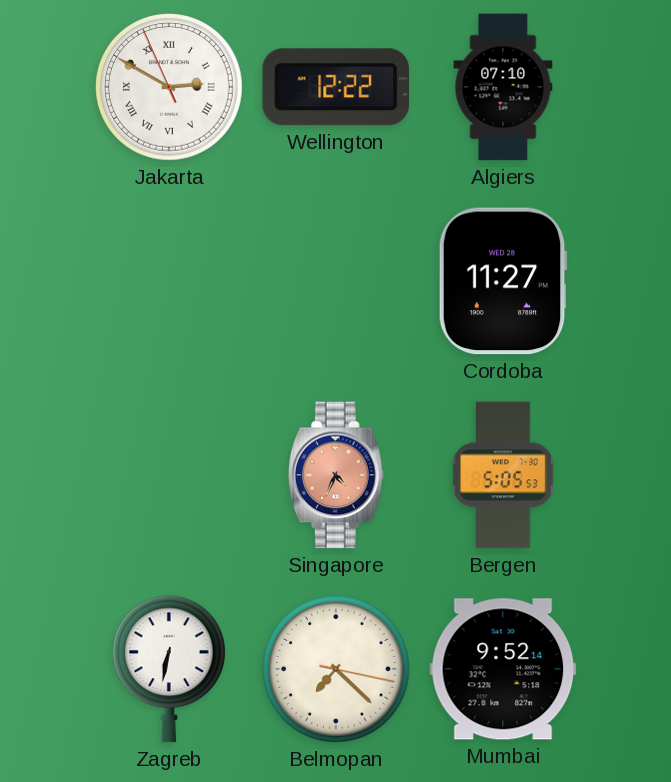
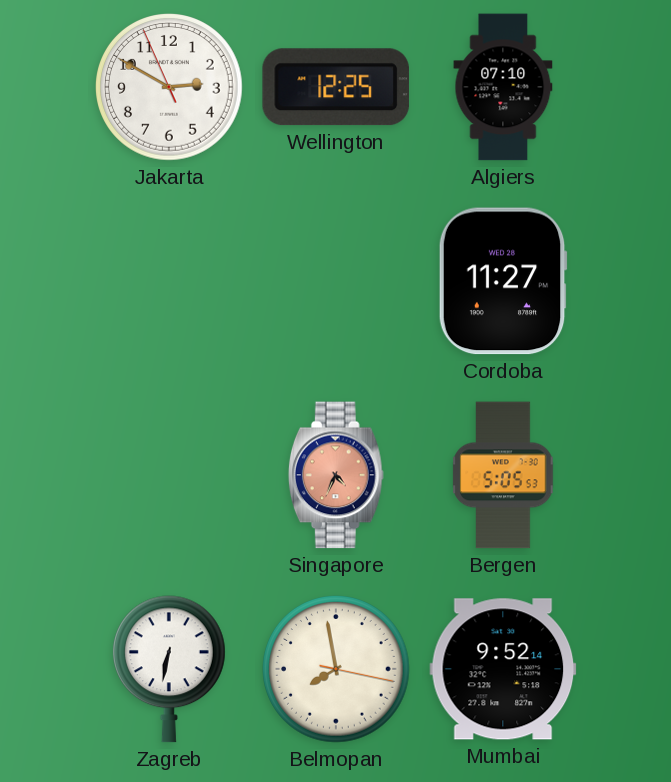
Jakarta numerals: Roman -> Arabic
Wellington: 12:22 -> 12:25
Belmopan: 7:22 -> 7:58
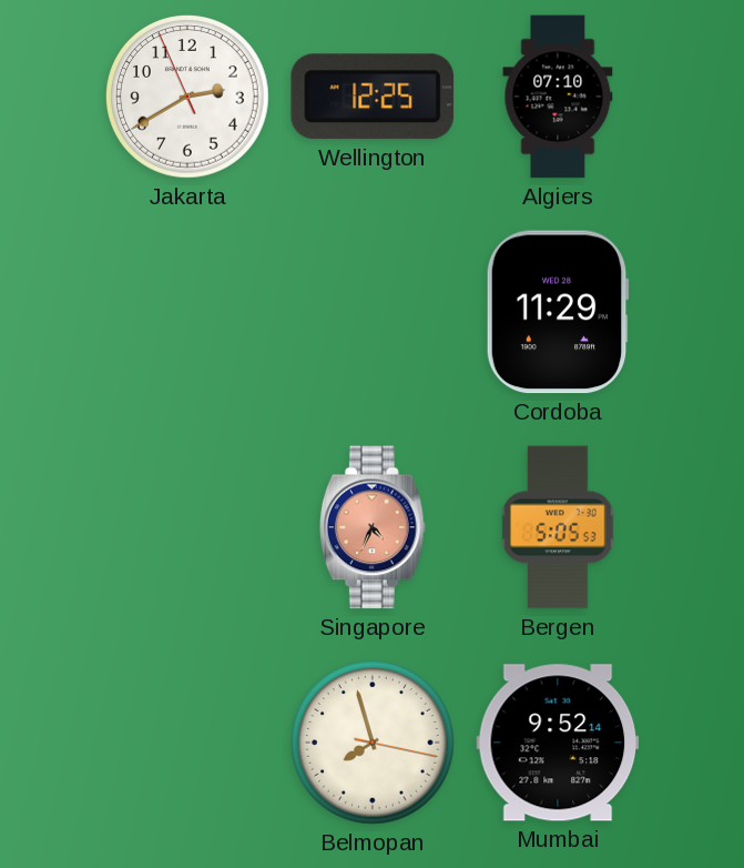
Jakarta: 2:49 -> 2:39
Cordoba: 11:27 -> 11:29
Zagreb: 6:32 -> none
Belmopan: 7:58 -> 7:57
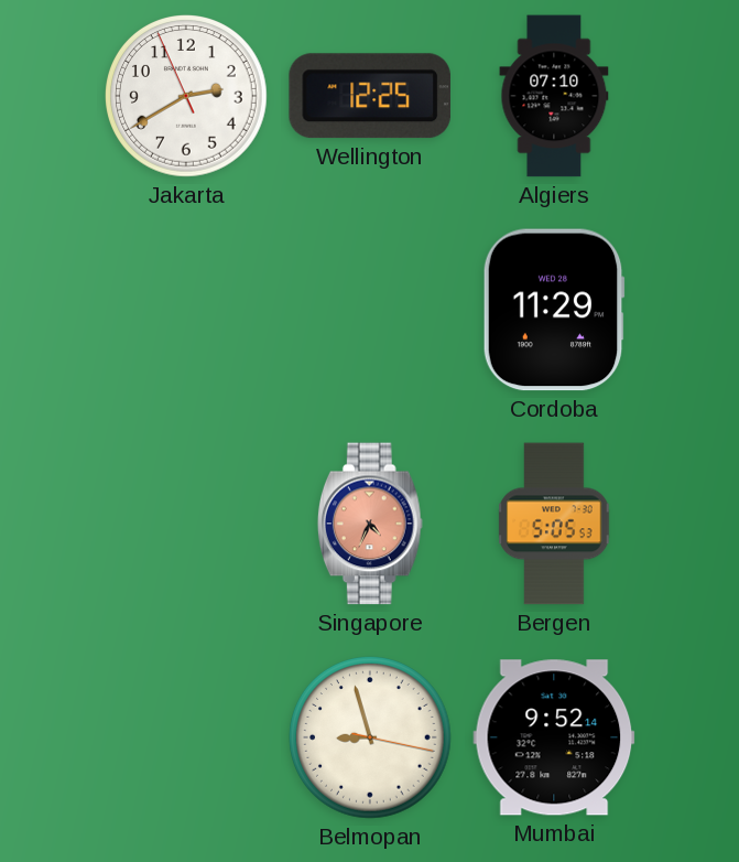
Belmopan: 7:57 -> 8:57
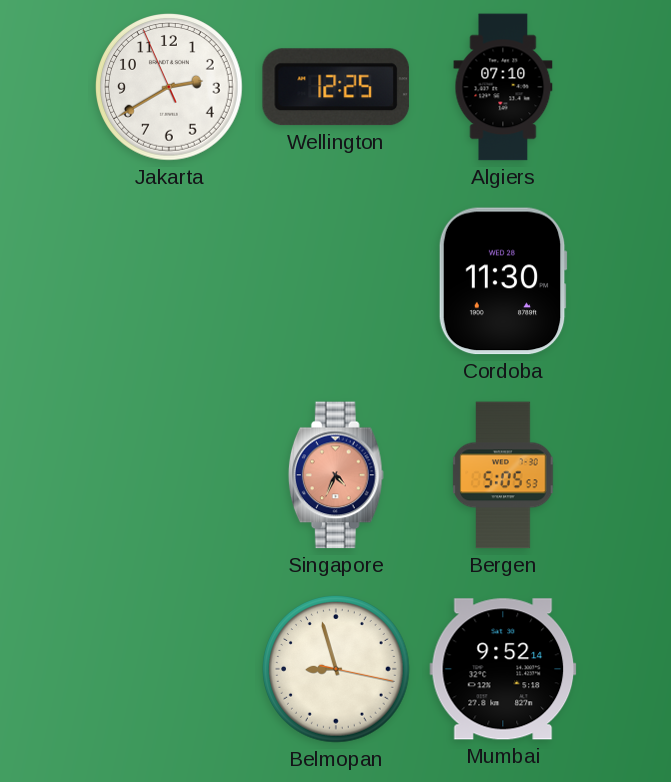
Cordoba: 11:29 -> 11:30
